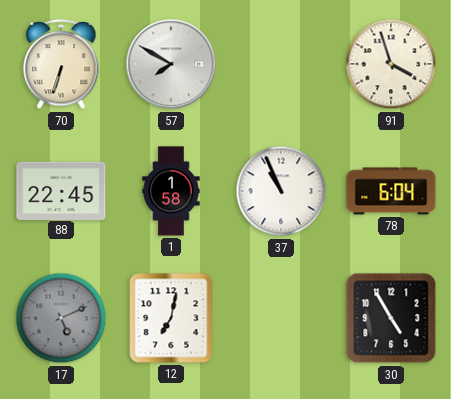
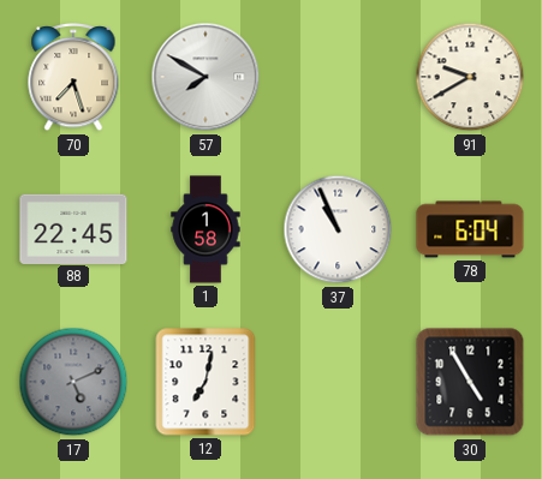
70: 6:33 -> 7:27
91: 3:57 -> 9:40
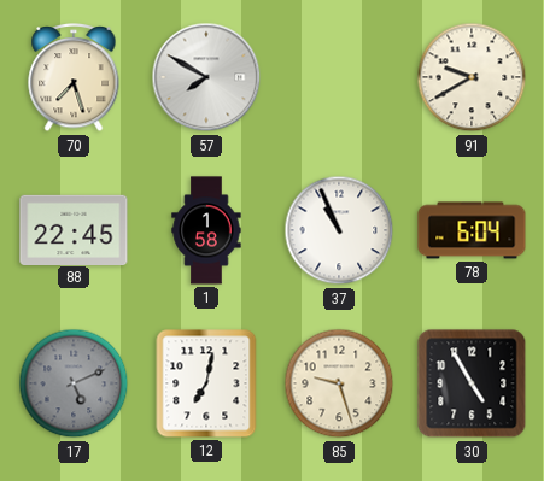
85: none -> 9:27
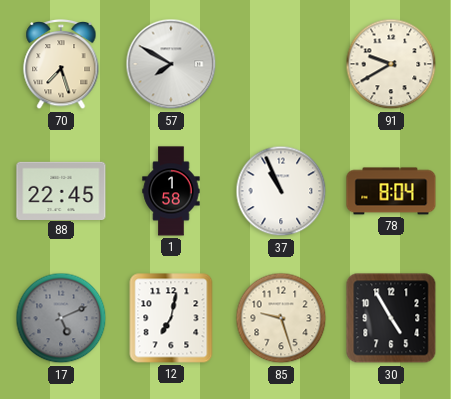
78: 6:04 -> 8:04
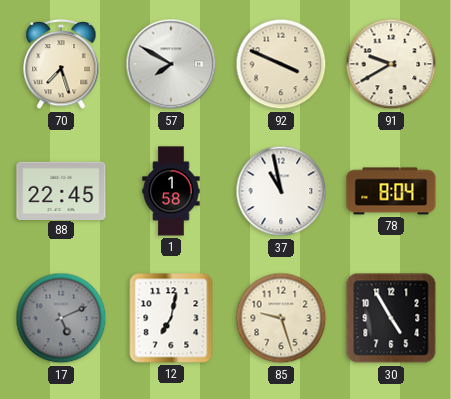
92: none -> 3:49
37: 10:56 -> 10:58
